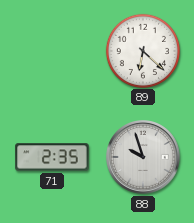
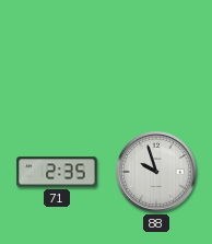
89: 6:22 -> none
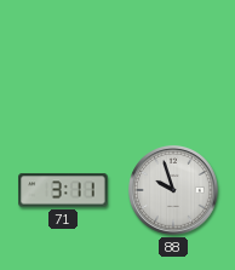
71: 2:35 -> 3:11
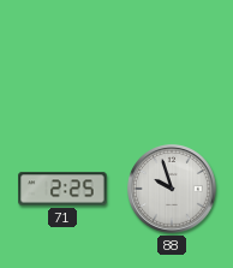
71: 3:11 -> 2:25
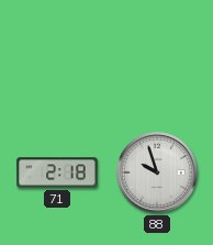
71: 2:25 -> 2:18
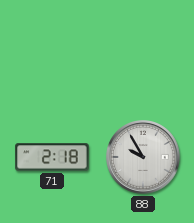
88: 9:57 -> 9:55
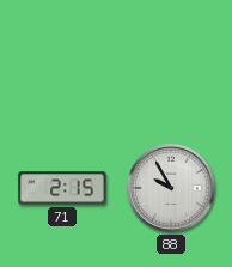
71: 2:18 -> 2:15
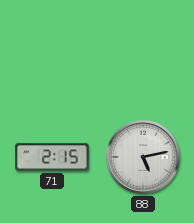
88: 9:55 -> 5:13
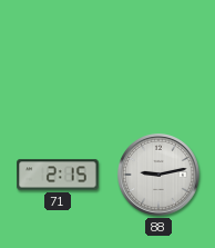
88: 5:13 -> 9:13
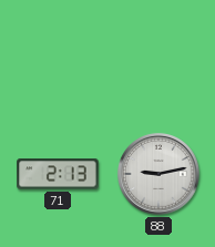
71: 2:15 -> 2:13
